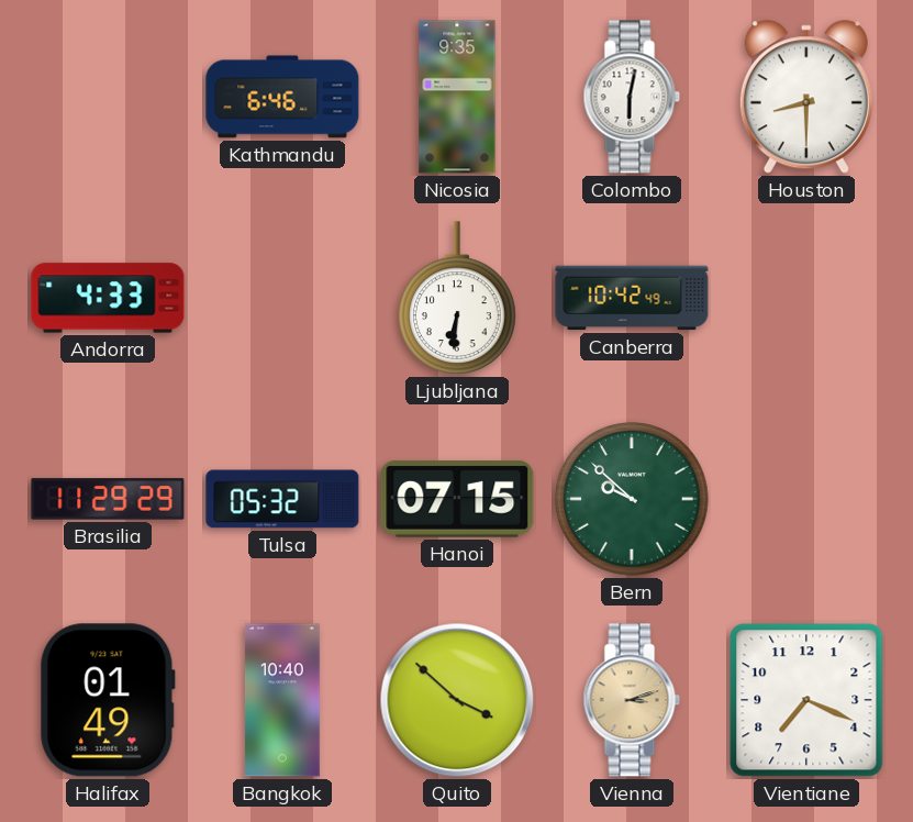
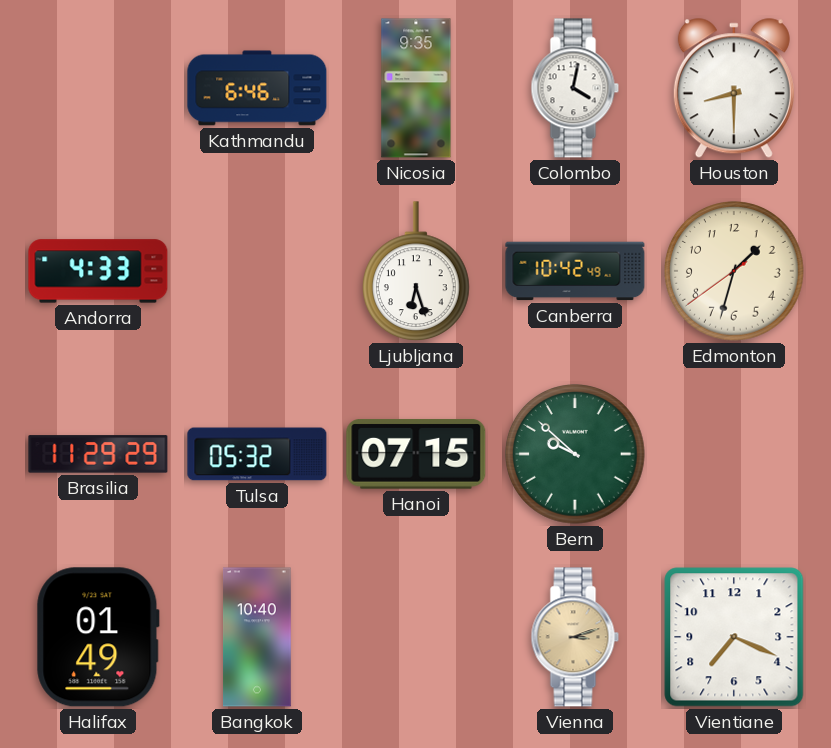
Colombo: 6:02 -> 4:02
Ljubljana: 6:31 -> 6:27
Edmonton: none -> 1:32
Quito: 3:52 -> none
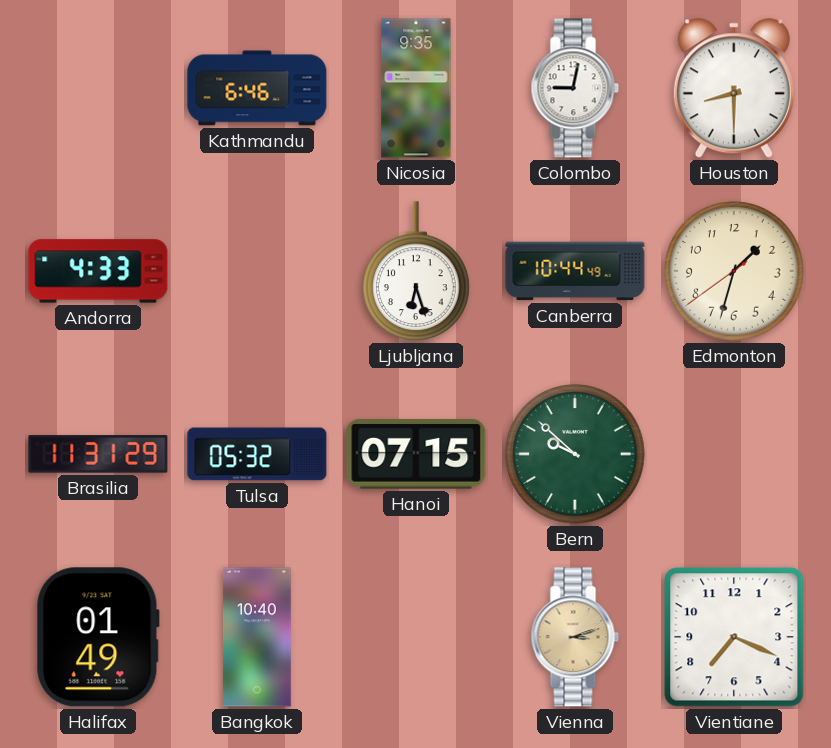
Colombo: 4:02 -> 9:02
Canberra: 10:42 -> 10:44
Brasilia: 11:29 -> 11:31
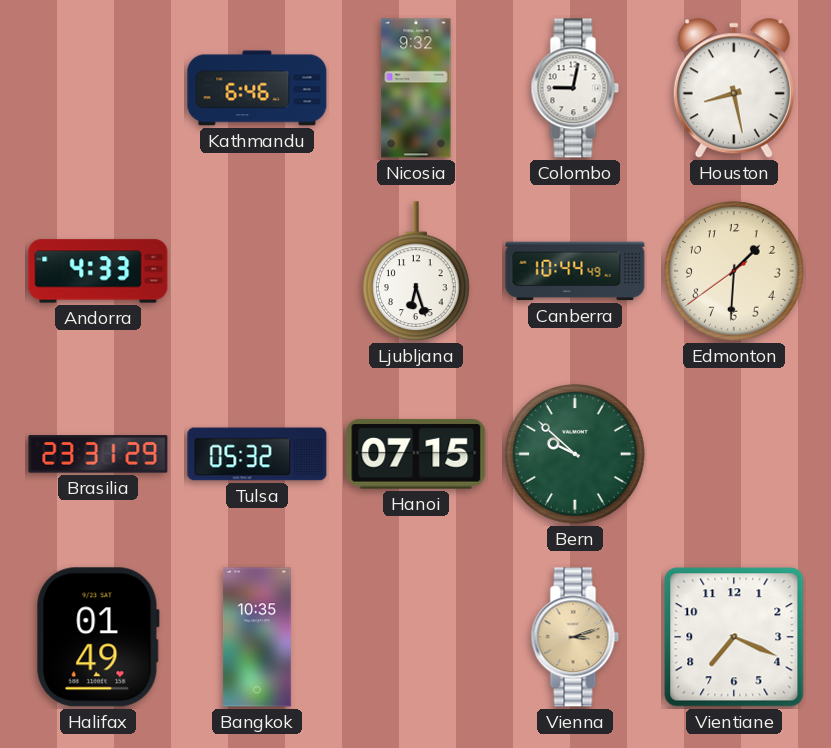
Nicosia: 9:35 -> 9:32
Houston: 8:30 -> 8:28
Edmonton: 1:32 -> 1:30
Brasilia: 11:31 -> 23:31
Bangkok: 10:40 -> 10:35
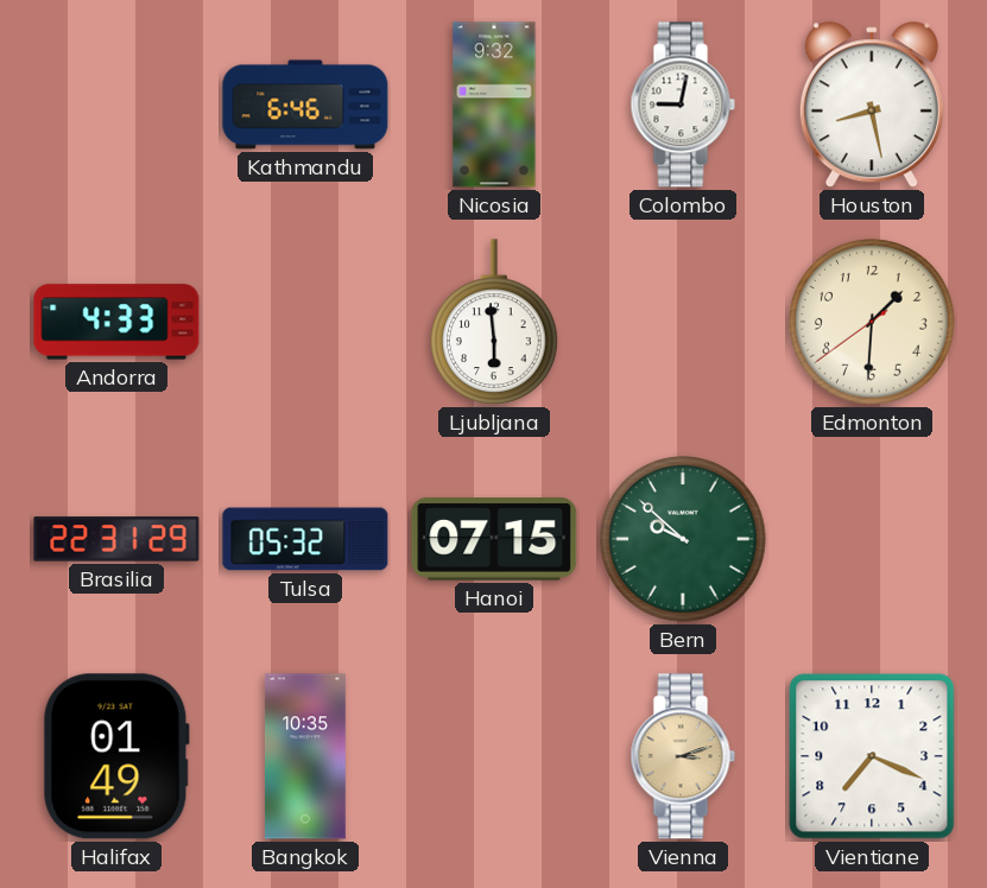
Ljubljana: 6:27 -> 5:59
Canberra: 10:44 -> none
Brasilia: 23:31 -> 22:31
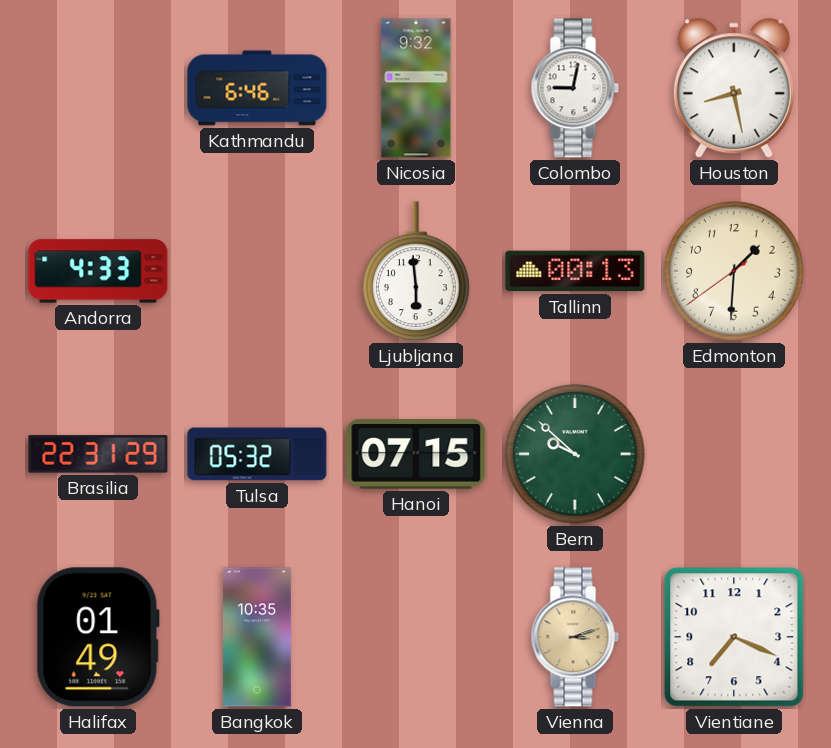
Tallinn: none -> 00:13
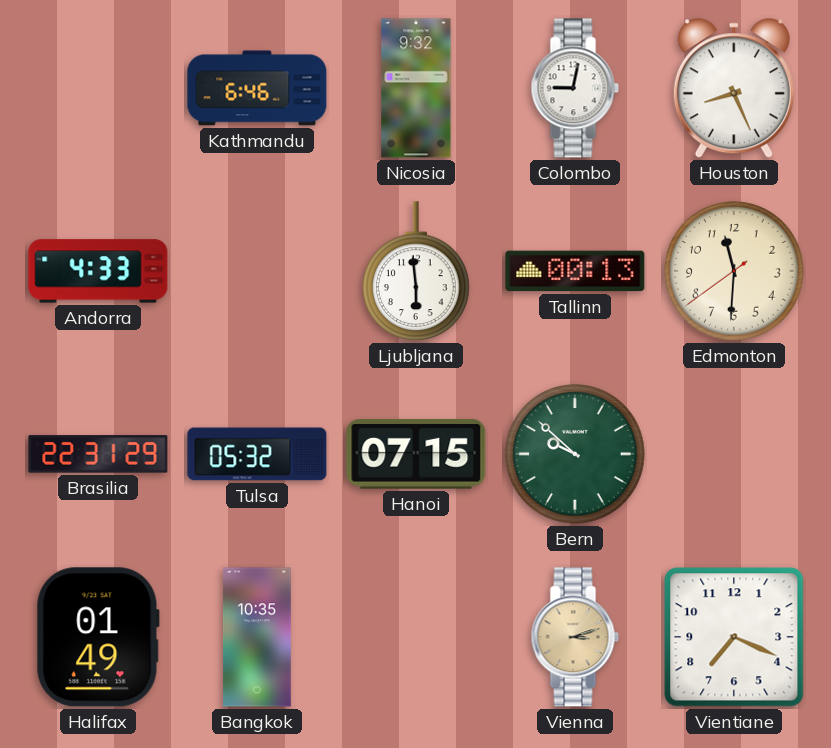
Houston: 8:28 -> 8:26
Edmonton: 1:30 -> 11:30
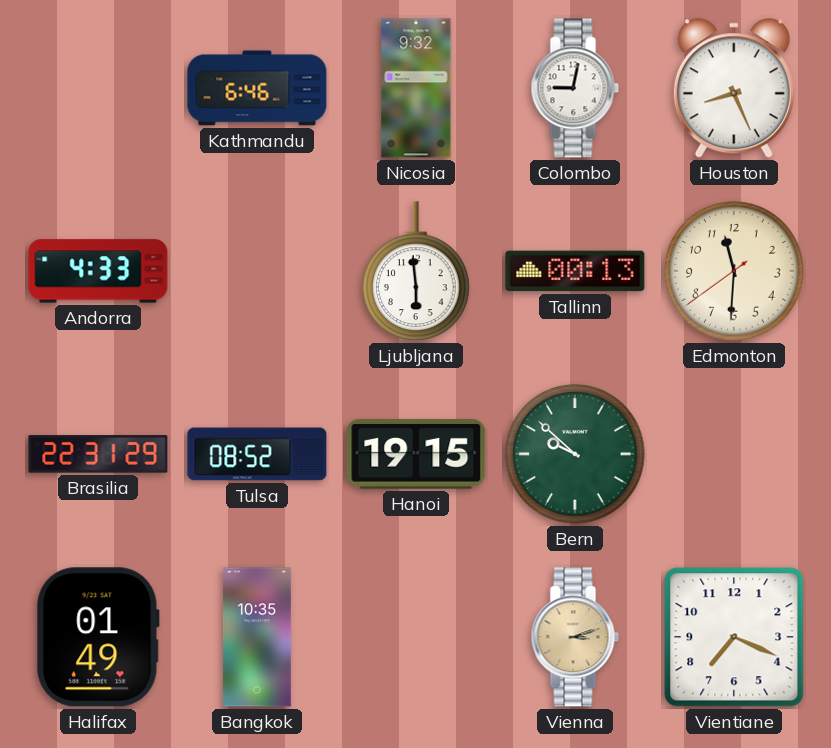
Tulsa: 05:32 -> 08:52
Hanoi: 07:15 -> 19:15
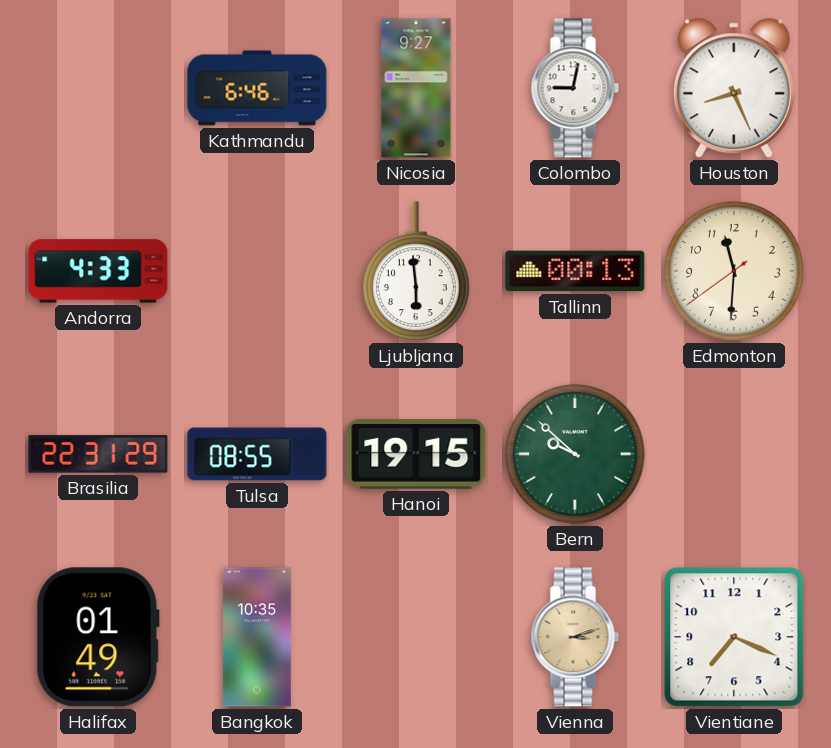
Nicosia: 9:32 -> 9:27
Tulsa: 08:52 -> 08:55
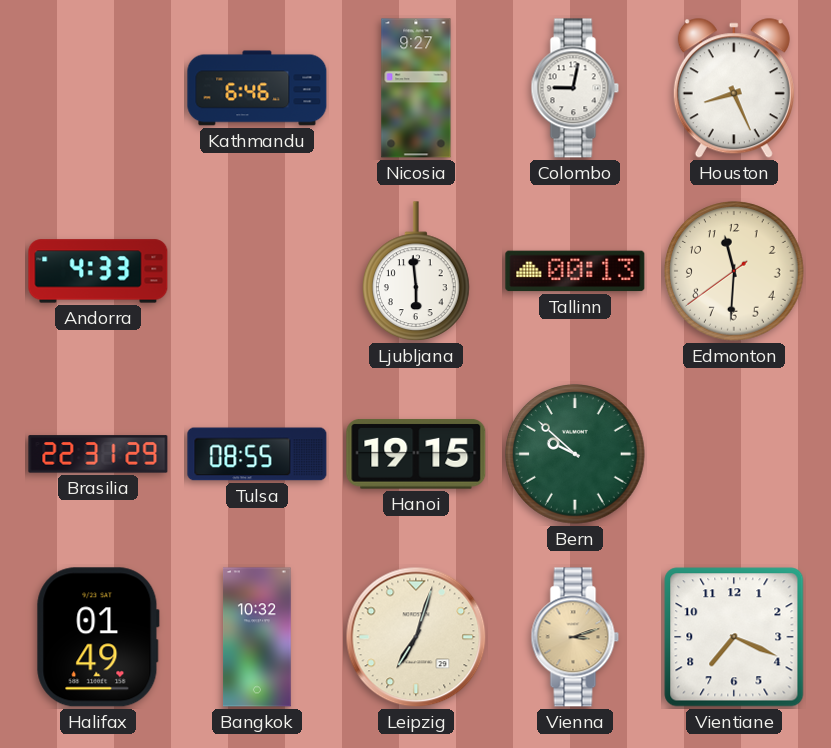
Bangkok: 10:35 -> 10:32
Leipzig: none -> 7:03
